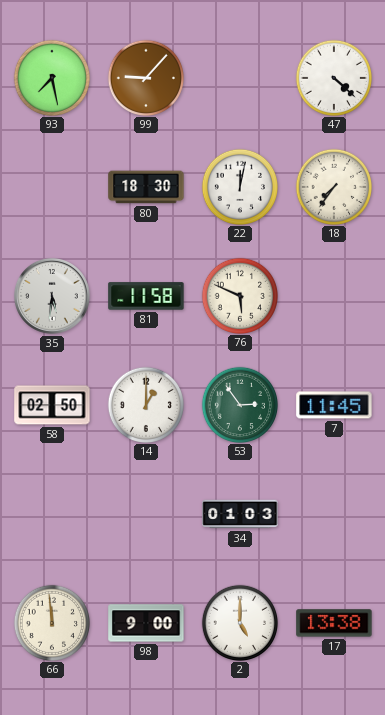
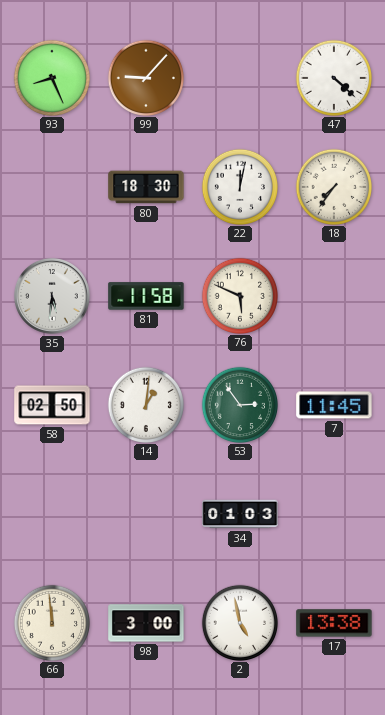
93: 7:28 -> 8:26
14: 1:00 -> 1:01
98: 9:00 -> 3:00
2: 5:00 -> 4:58
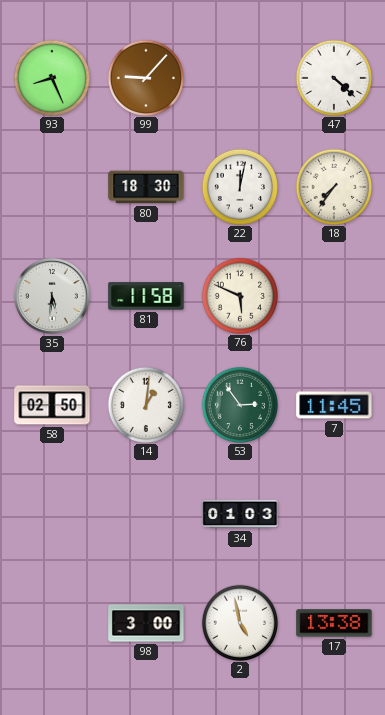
66: 11:59 -> none
